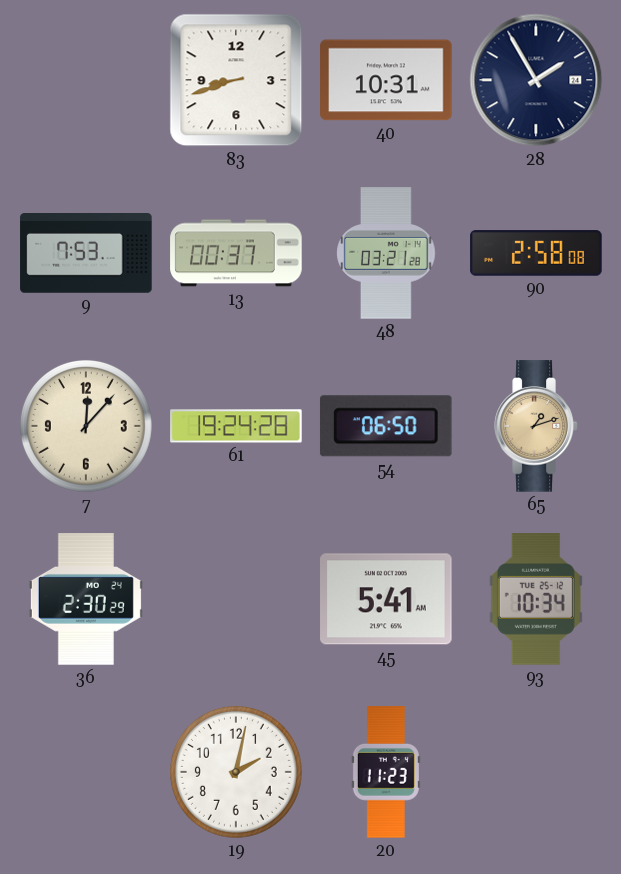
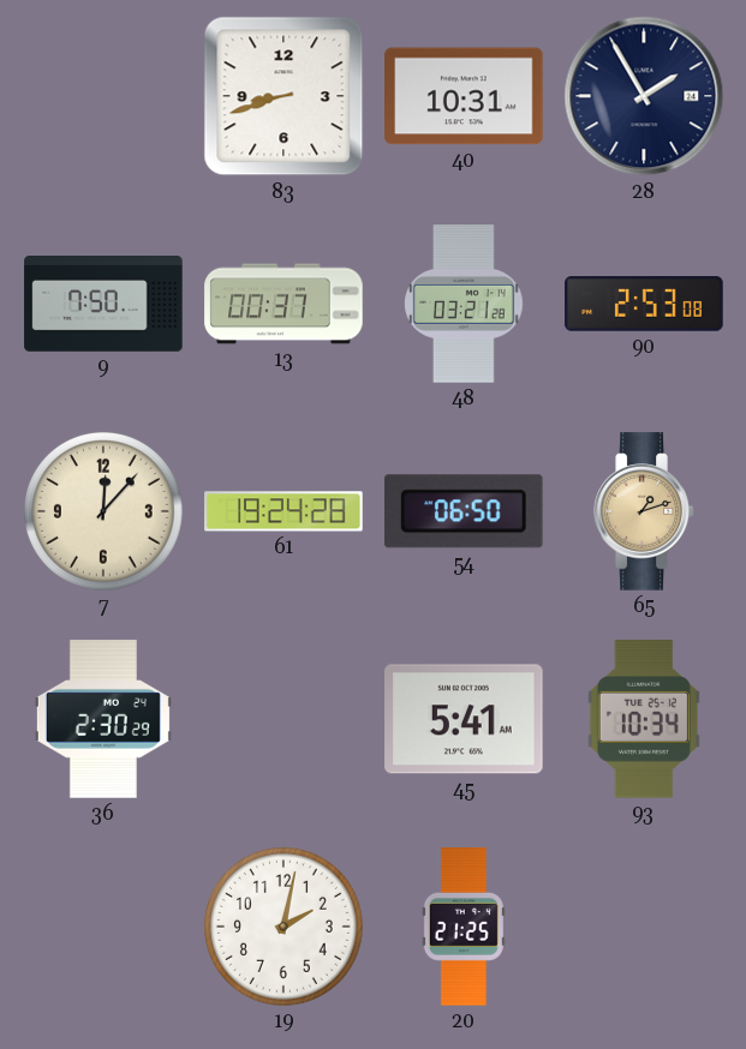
9: 7:53 -> 7:50
90: 2:58 -> 2:53
20: 11:23 -> 21:25
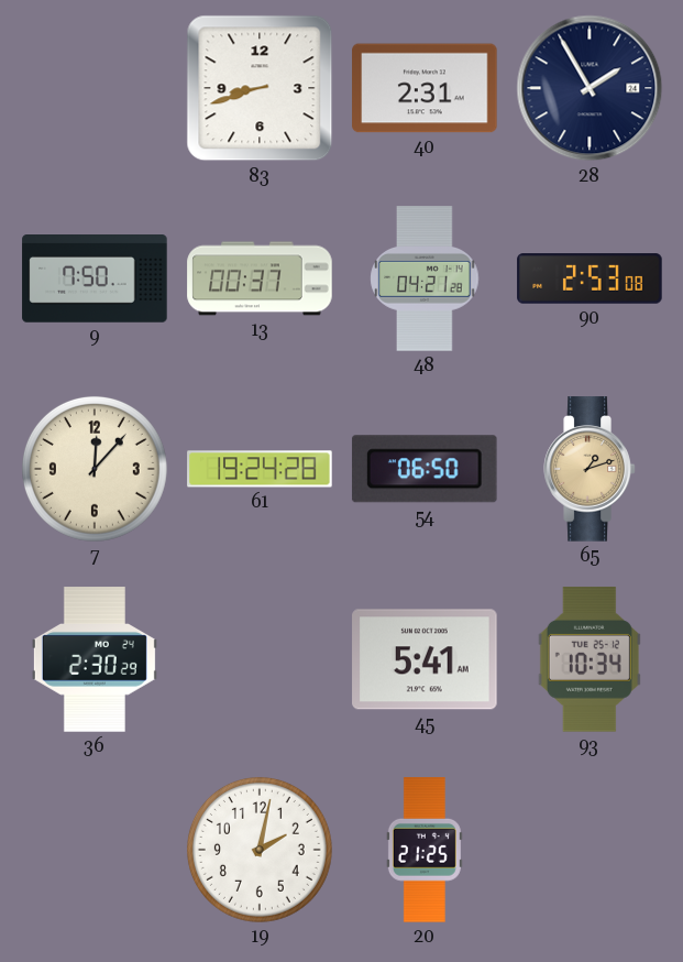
40: 10:31 -> 2:31
48: 03:21 -> 04:21
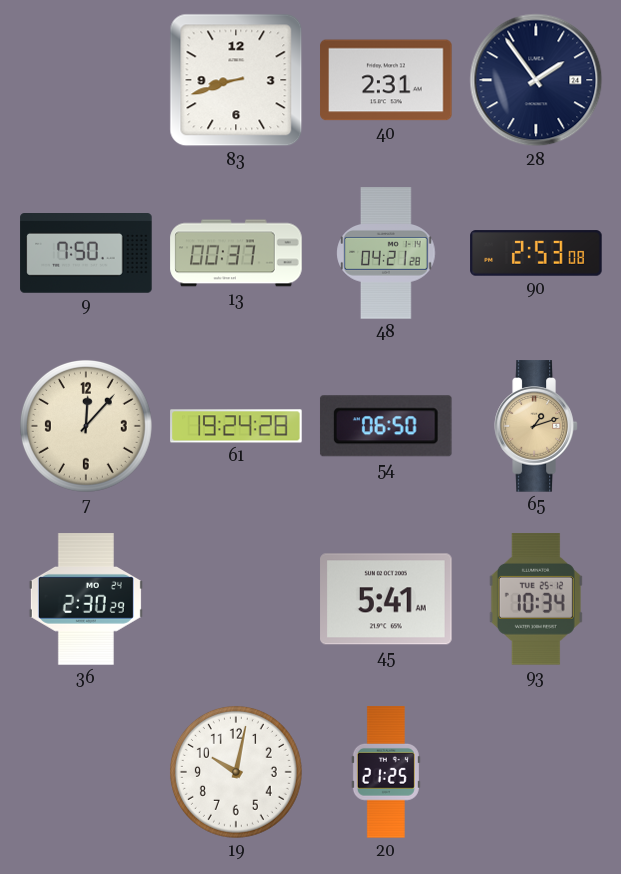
28: 1:55 -> 1:54
19: 2:02 -> 10:02
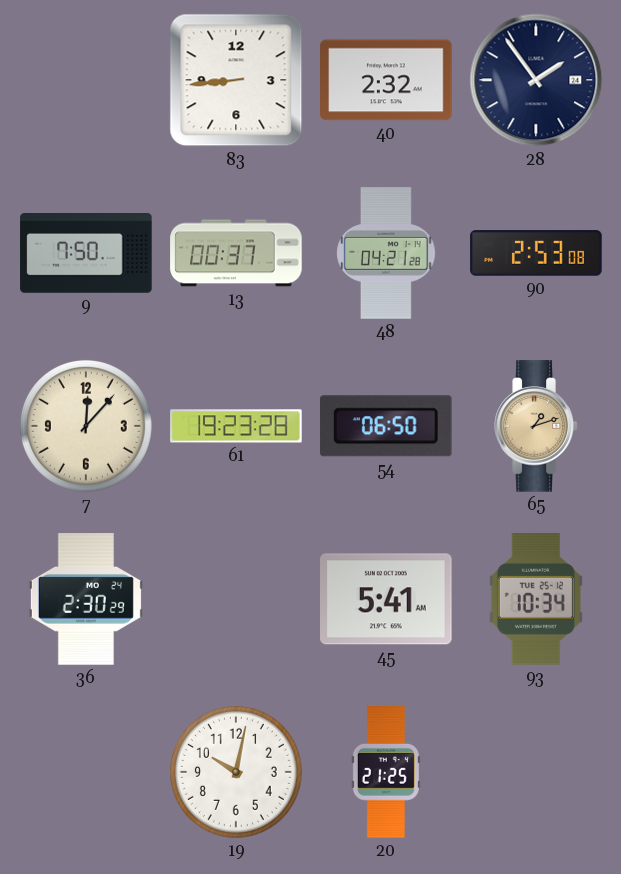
83: 8:42 -> 8:44
40: 2:31 -> 2:32
61: 19:24 -> 19:23
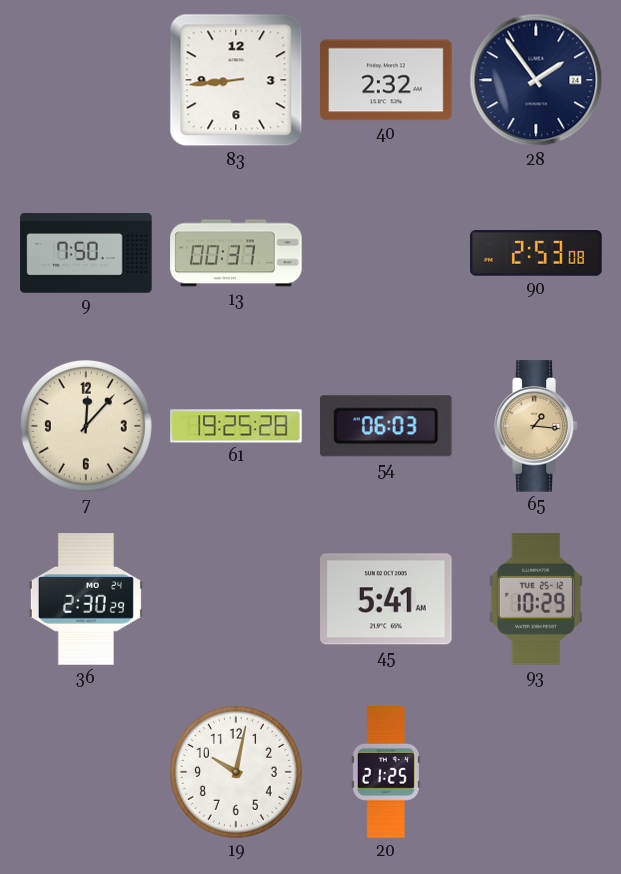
48: 04:21 -> none
61: 19:23 -> 19:25
54: 06:50 -> 06:03
65: 1:12 -> 1:16
93: 10:34 -> 10:29
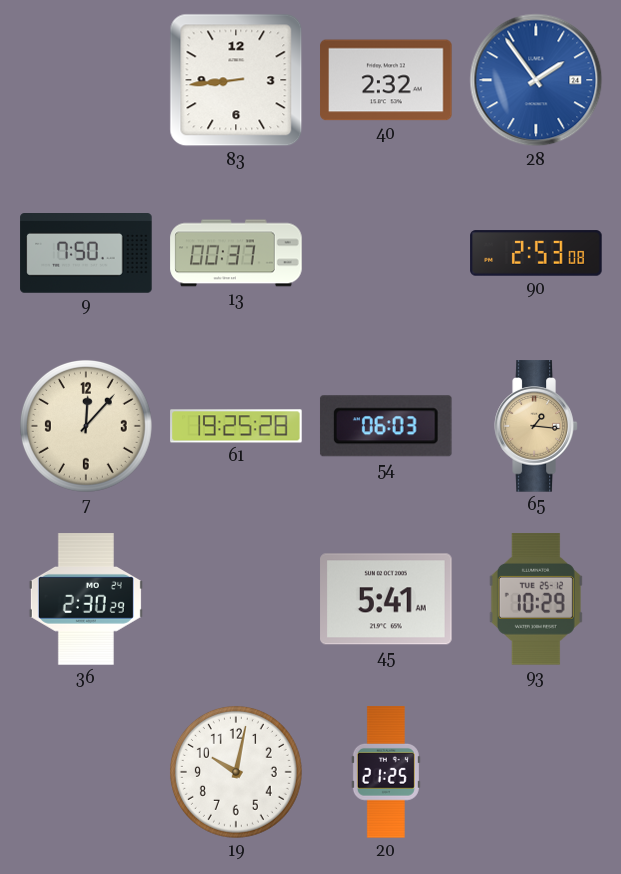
28 dial: navy -> blue
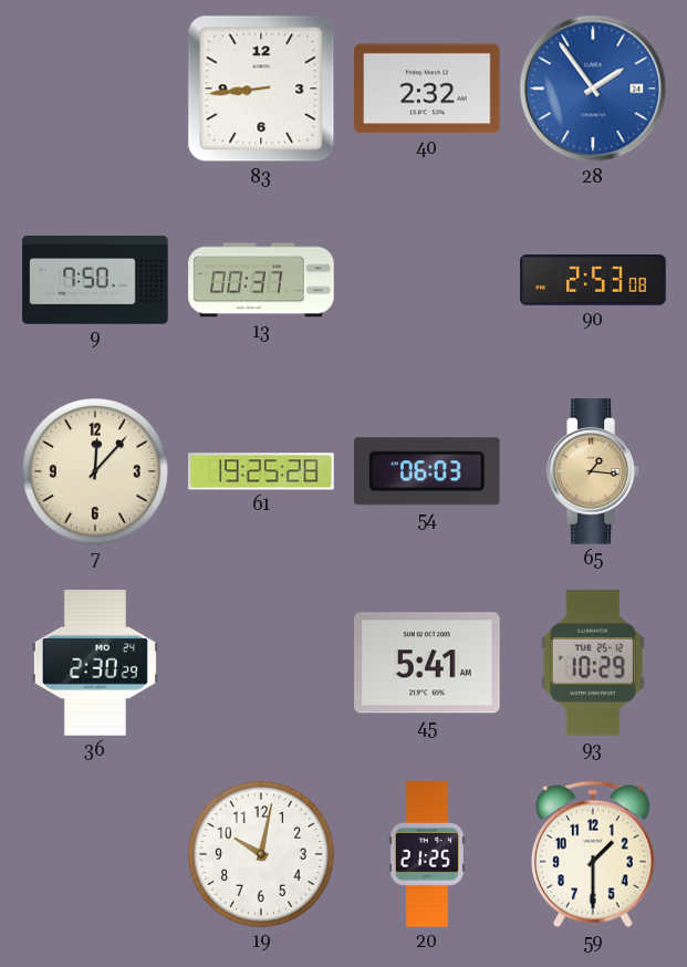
59: none -> 1:30
